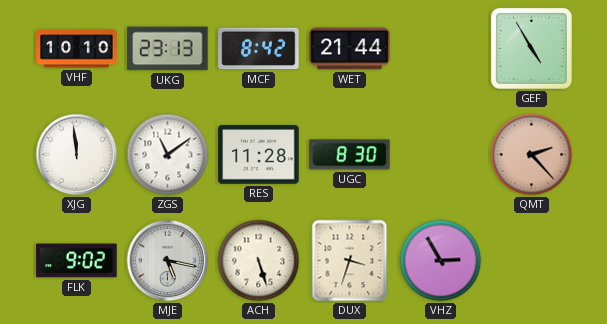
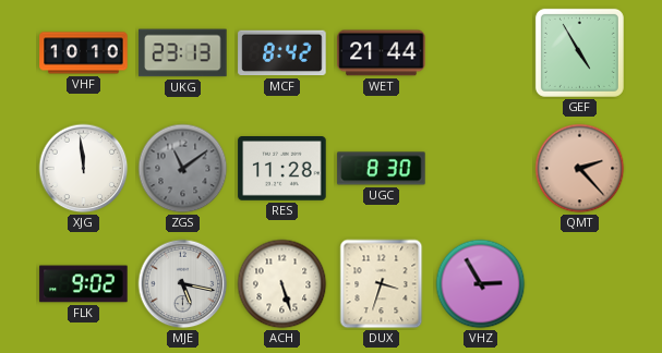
ZGS dial: white -> grey
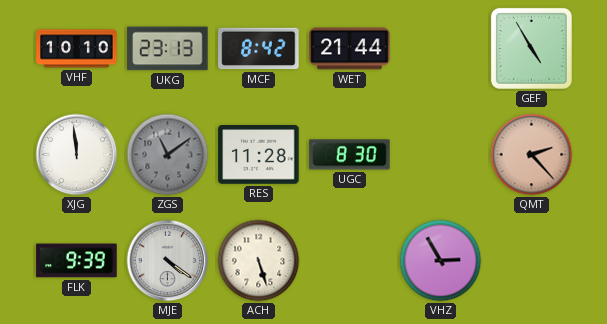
FLK: 9:02 -> 9:39
MJE: 5:17 -> 4:21
DUX: 3:33 -> none
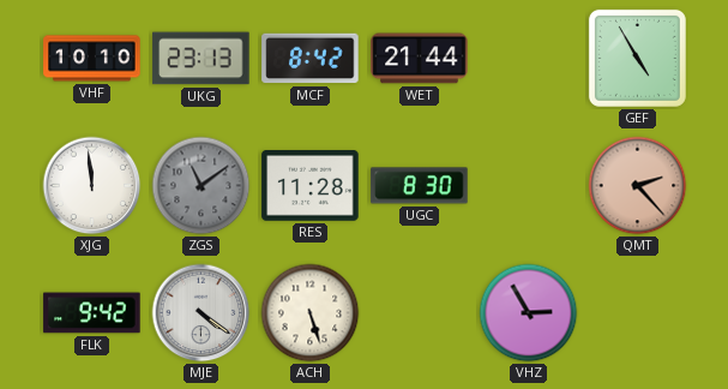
FLK: 9:39 -> 9:42
